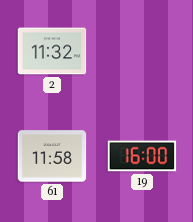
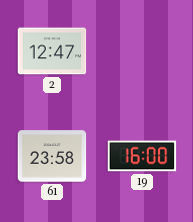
2: 11:32 -> 12:47
61: 11:58 -> 23:58
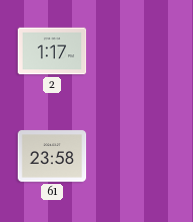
2: 12:47 -> 1:17
19: 16:00 -> none
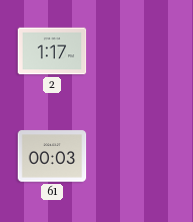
61: 23:58 -> 00:03
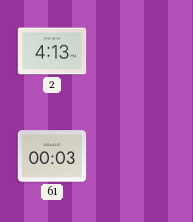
2: 1:17 -> 4:13
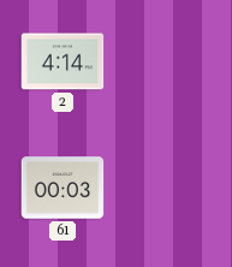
2: 4:13 -> 4:14
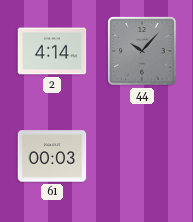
44: none -> 10:07
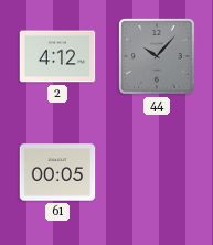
2: 4:14 -> 4:12
61: 00:03 -> 00:05
